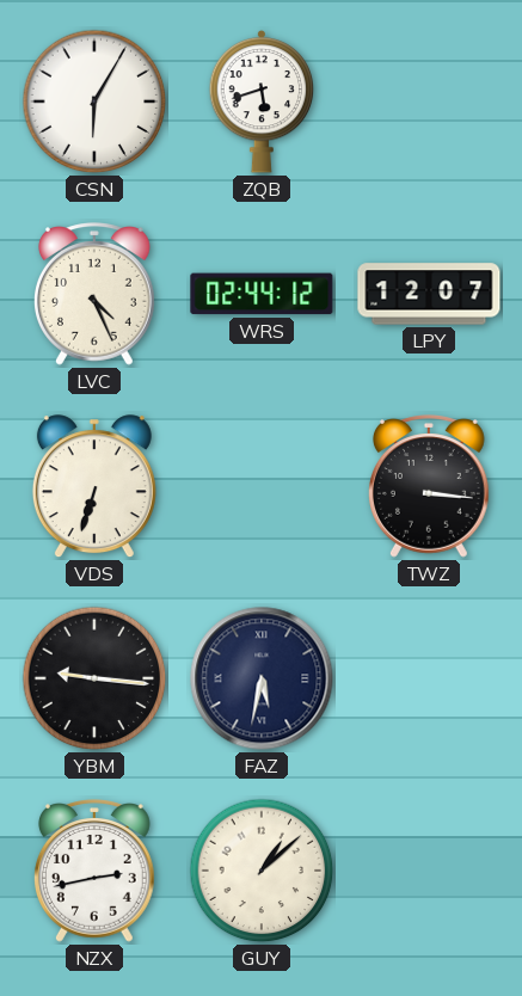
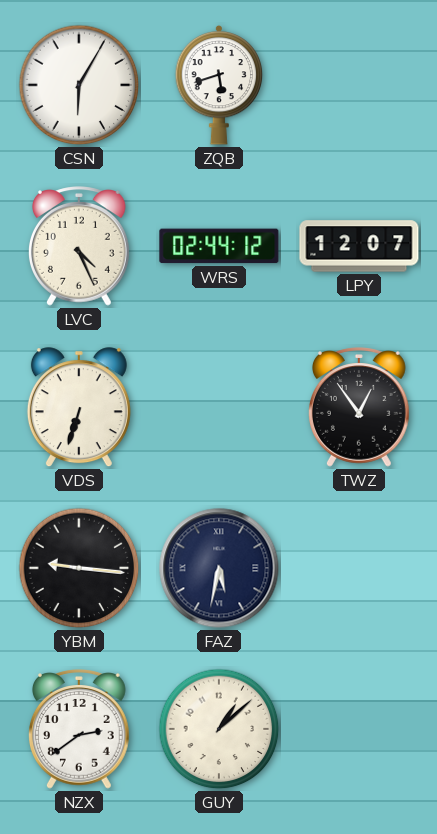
TWZ: 3:16 -> 12:54
NZX: 2:43 -> 2:39
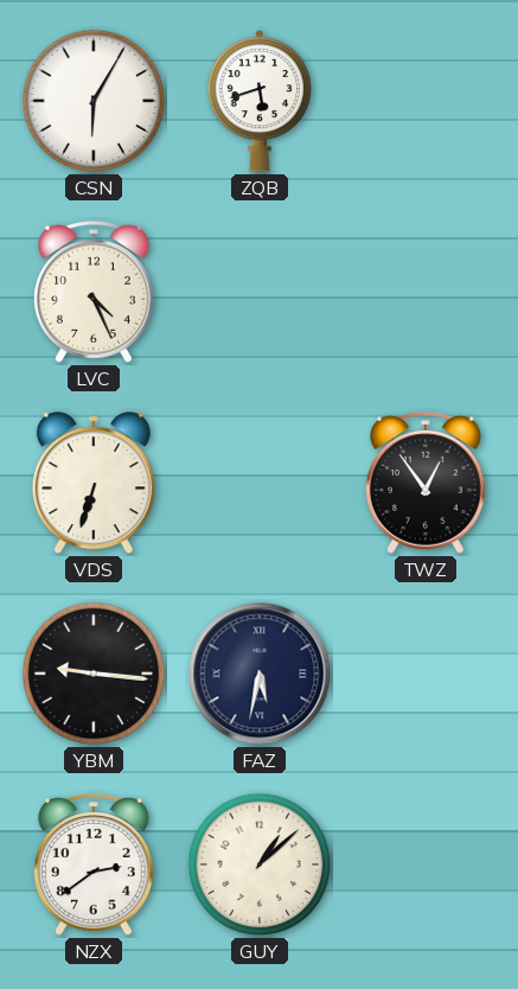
WRS: 02:44 -> none
LPY: 12:07 -> none
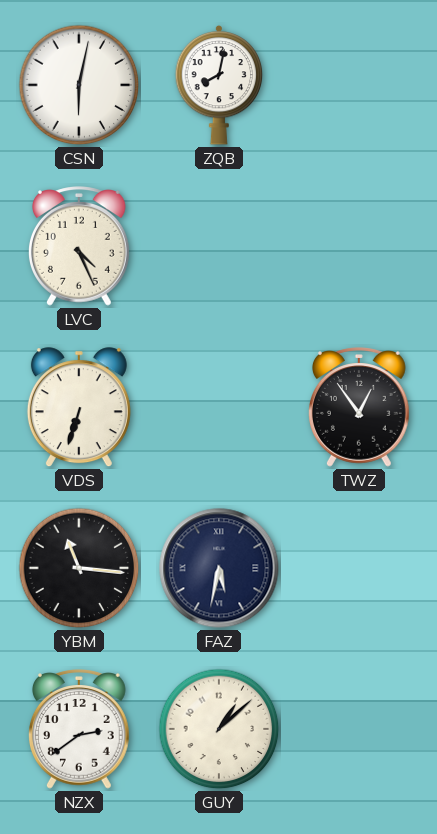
CSN: 6:05 -> 6:02
ZQB: 5:42 -> 8:02
YBM: 9:16 -> 11:16
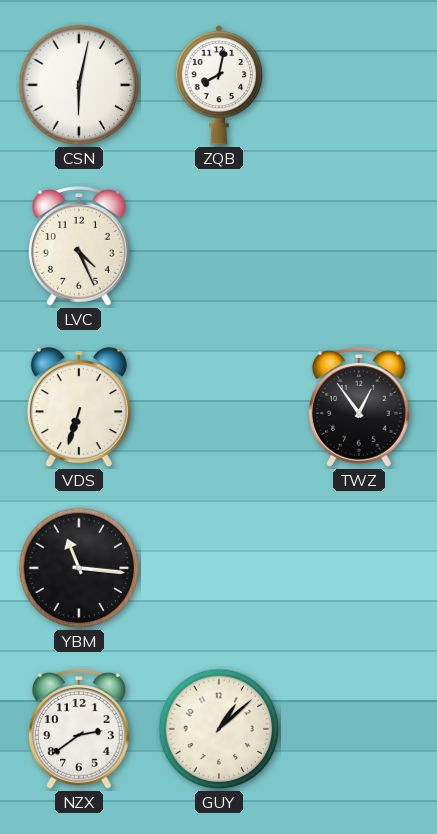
FAZ: 5:32 -> none
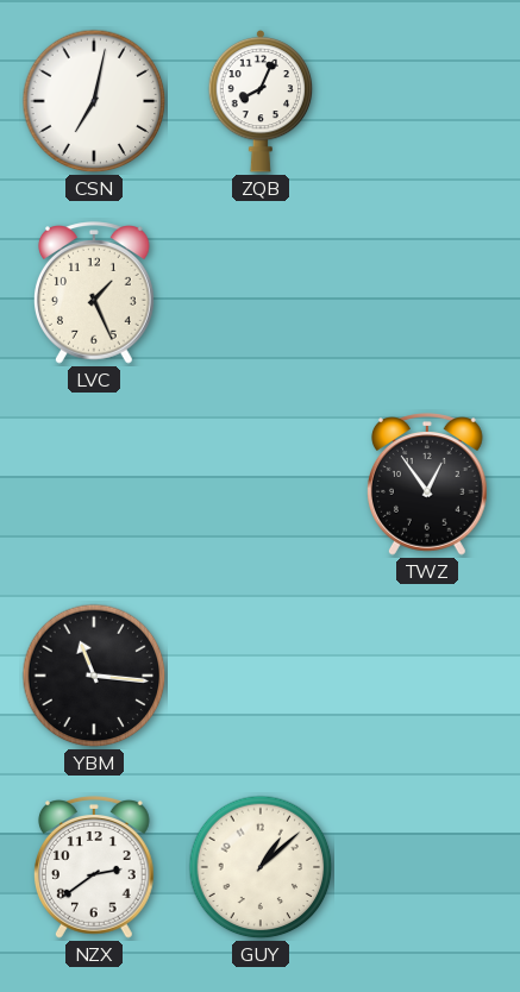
CSN: 6:02 -> 7:02
ZQB: 8:02 -> 8:04
LVC: 4:26 -> 1:26
VDS: 6:33 -> none
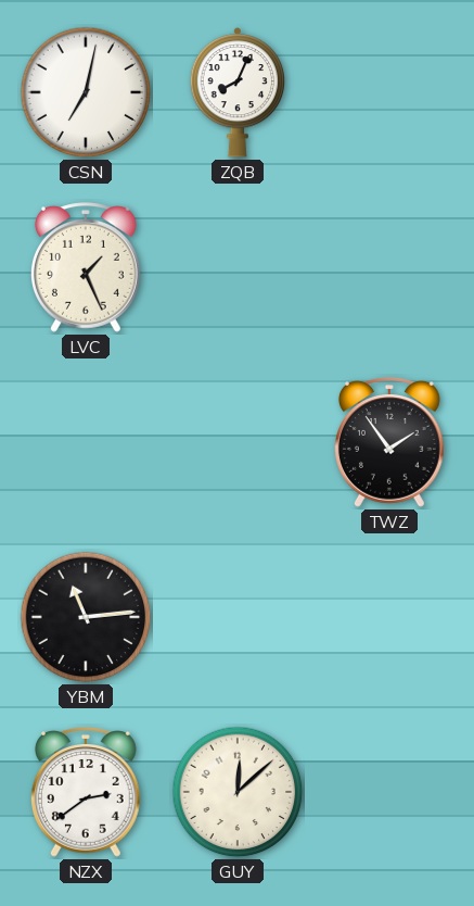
TWZ: 12:54 -> 1:54
YBM: 11:16 -> 11:14
GUY: 1:08 -> 12:08
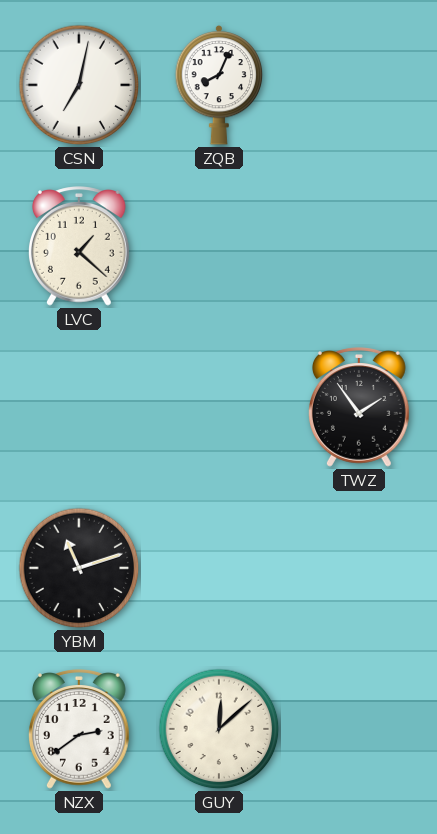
LVC: 1:26 -> 1:22
YBM: 11:14 -> 11:12
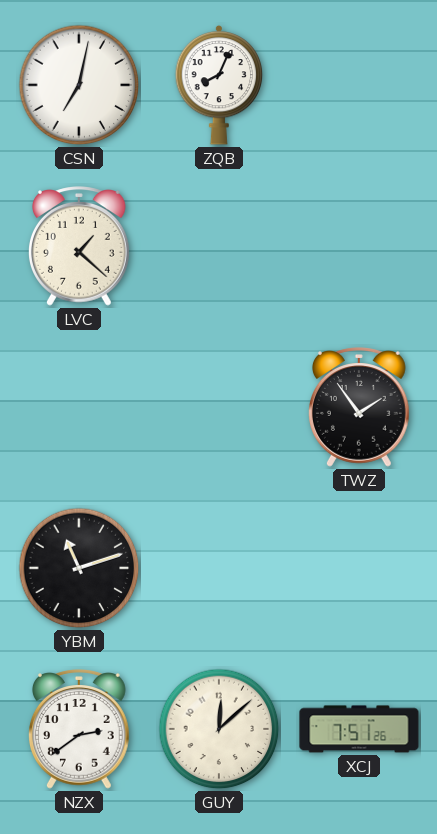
XCJ: none -> 7:51
